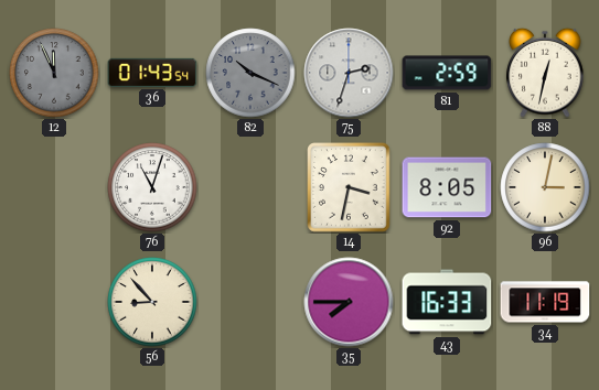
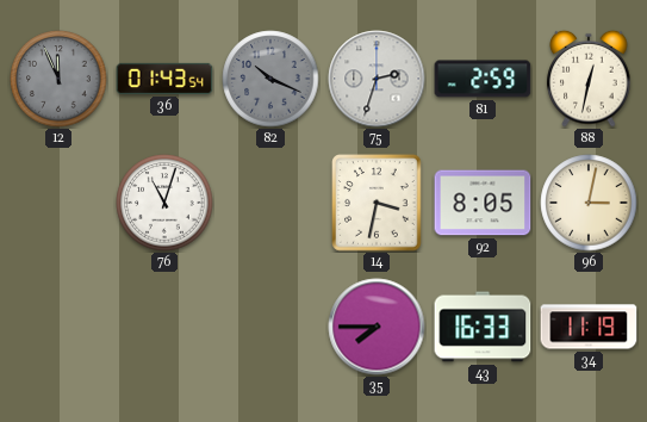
56: 8:53 -> none
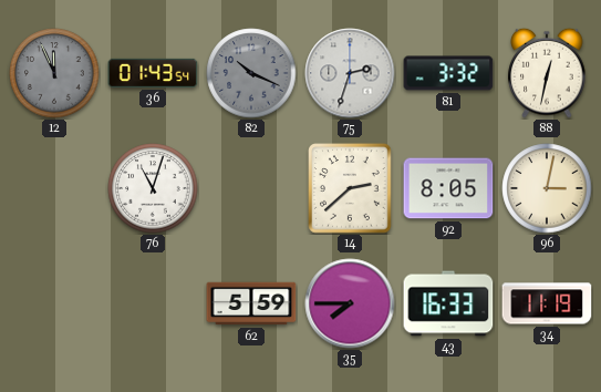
81: 2:59 -> 3:32
14: 3:32 -> 2:38
62: none -> 5:59
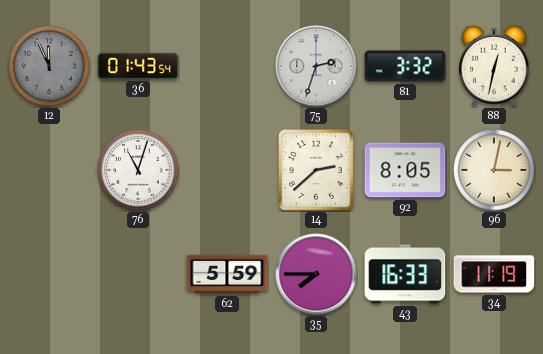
82: 10:19 -> none
